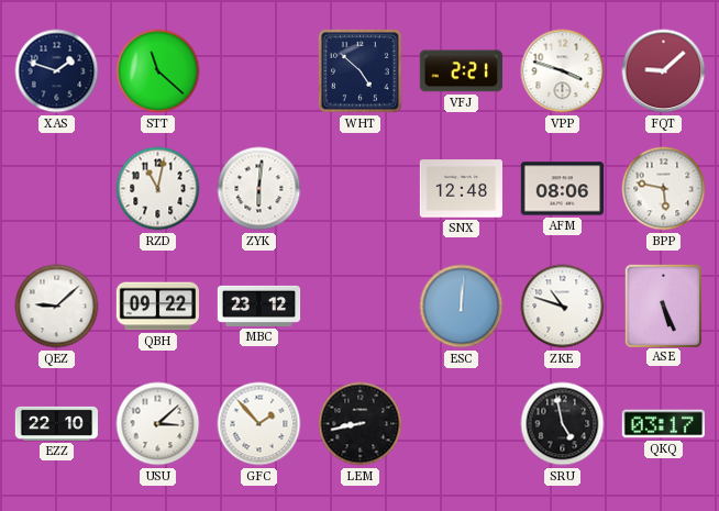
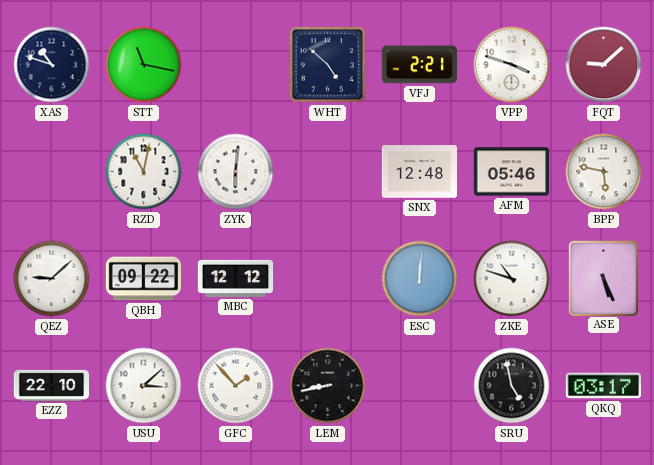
XAS: 1:48 -> 10:48
STT: 11:22 -> 11:17
AFM: 08:06 -> 05:46
MBC: 23:12 -> 12:12
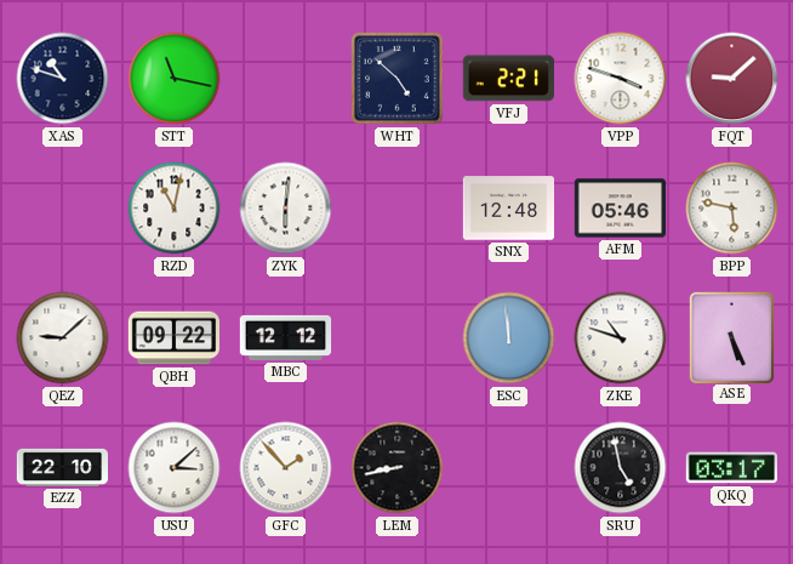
ESC: 12:01 -> 11:59
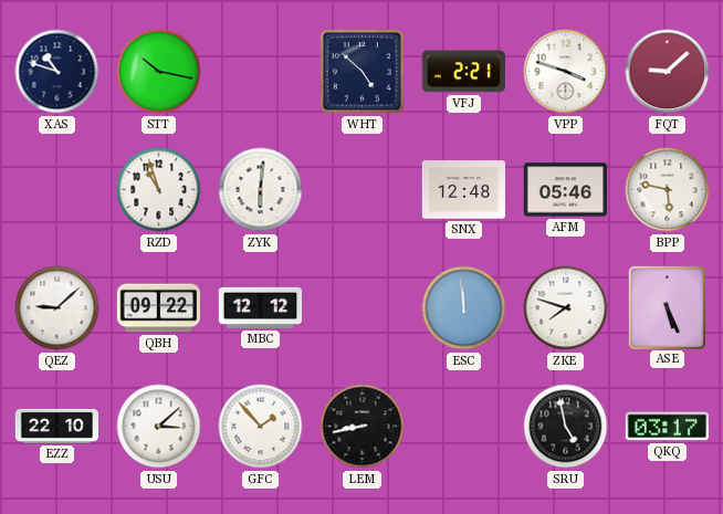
STT: 11:17 -> 10:17
RZD: 11:02 -> 10:57
ZKE: 10:48 -> 7:48
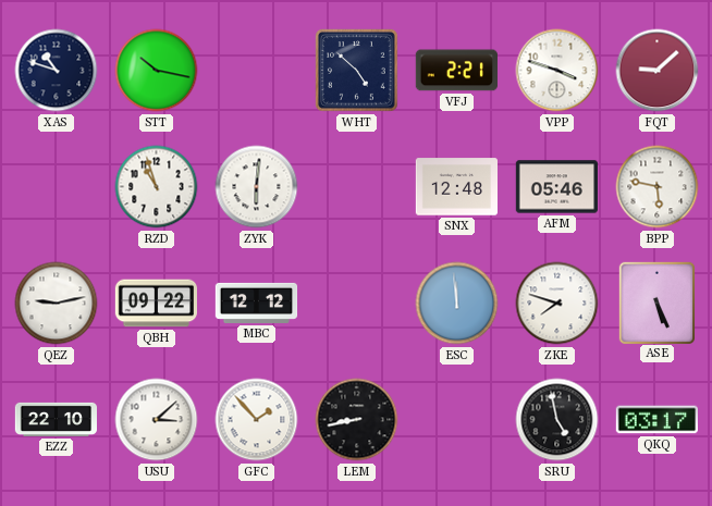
QEZ: 9:08 -> 9:13
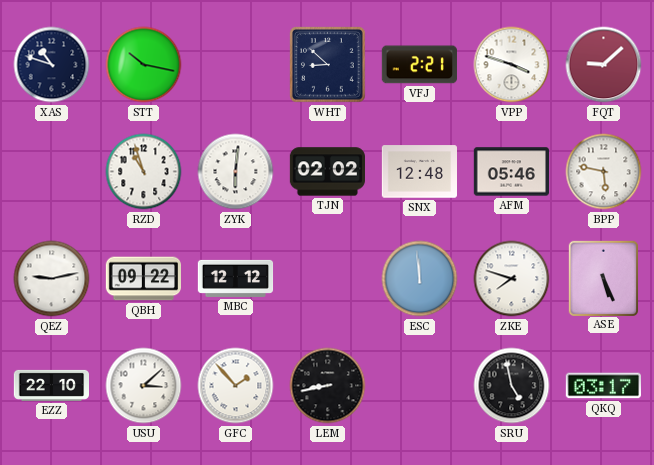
WHT: 4:52 -> 8:52
TJN: none -> 02:02
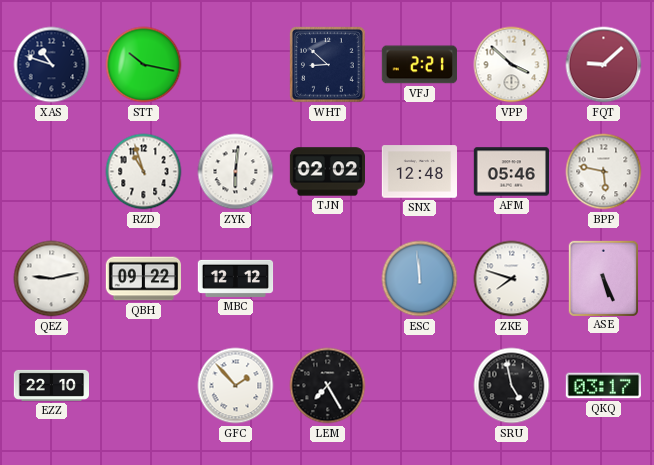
VPP: 3:48 -> 3:52
USU: 3:08 -> none
LEM: 8:43 -> 7:25
